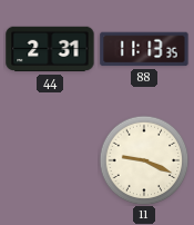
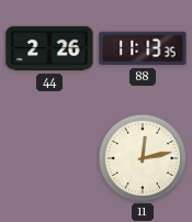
44: 2:31 -> 2:26
11: 9:19 -> 12:13
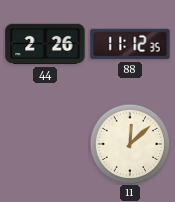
88: 11:13 -> 11:12
11: 12:13 -> 12:08
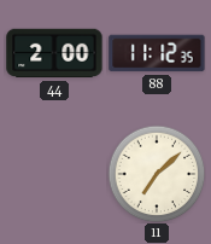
44: 2:26 -> 2:00
11: 12:08 -> 7:08
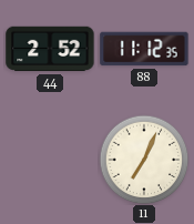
44: 2:00 -> 2:52
11: 7:08 -> 7:04
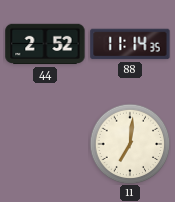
88: 11:12 -> 11:14
11: 7:04 -> 7:01
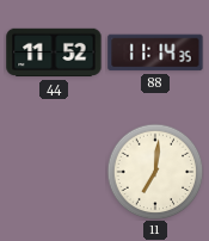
44: 2:52 -> 11:52
